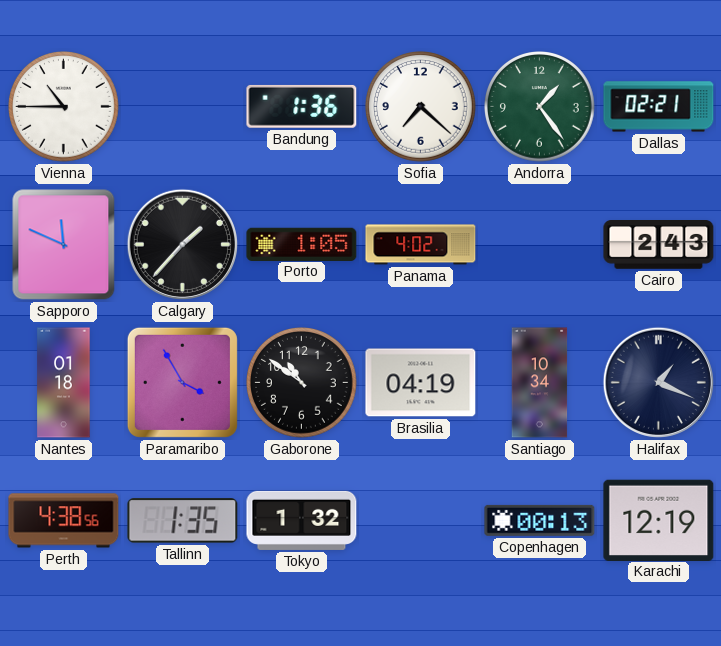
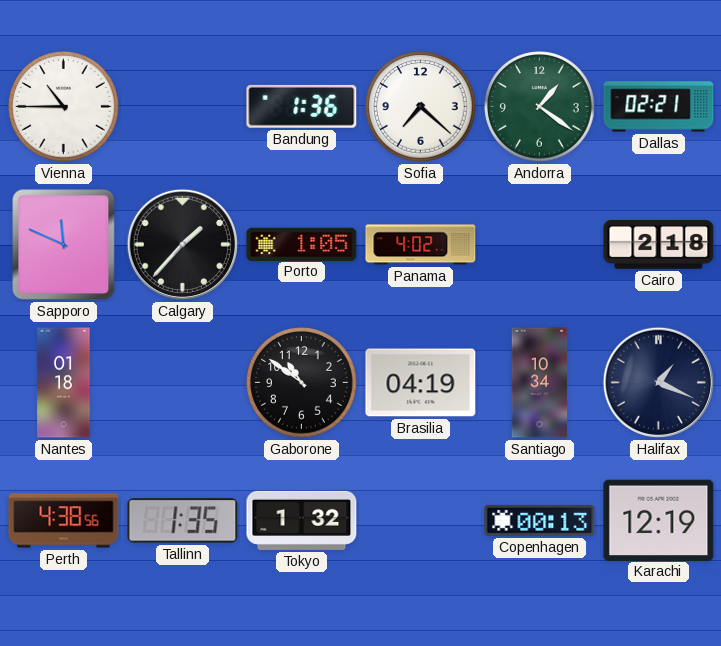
Andorra: 1:24 -> 1:21
Cairo: 2:43 -> 2:18
Paramaribo: 3:55 -> none
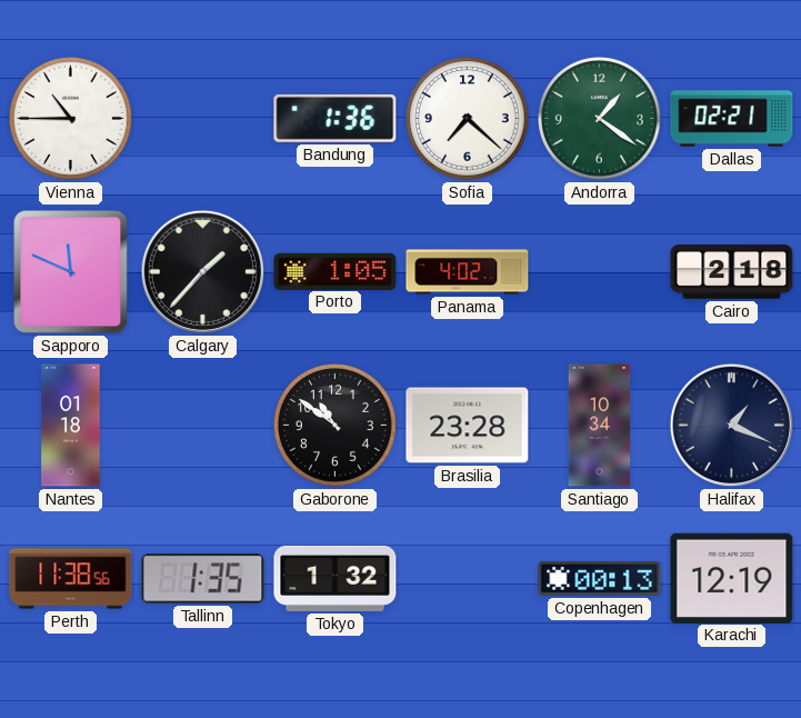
Brasilia: 04:19 -> 23:28
Perth: 4:38 -> 11:38
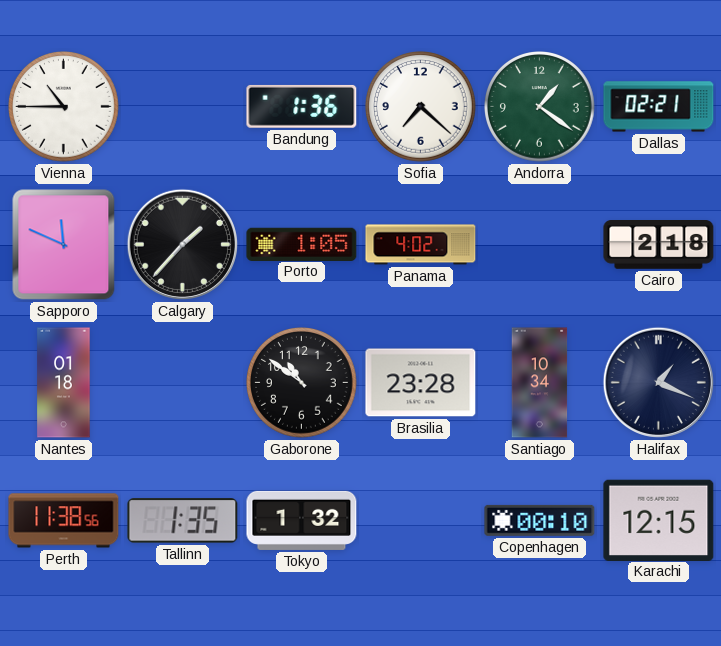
Copenhagen: 00:13 -> 00:10
Karachi: 12:19 -> 12:15
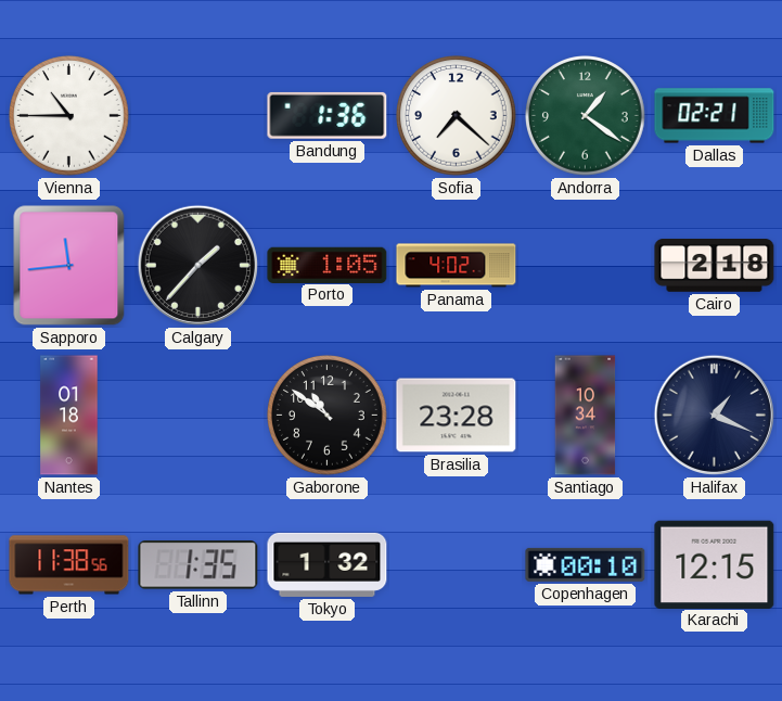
Sapporo: 11:49 -> 11:44
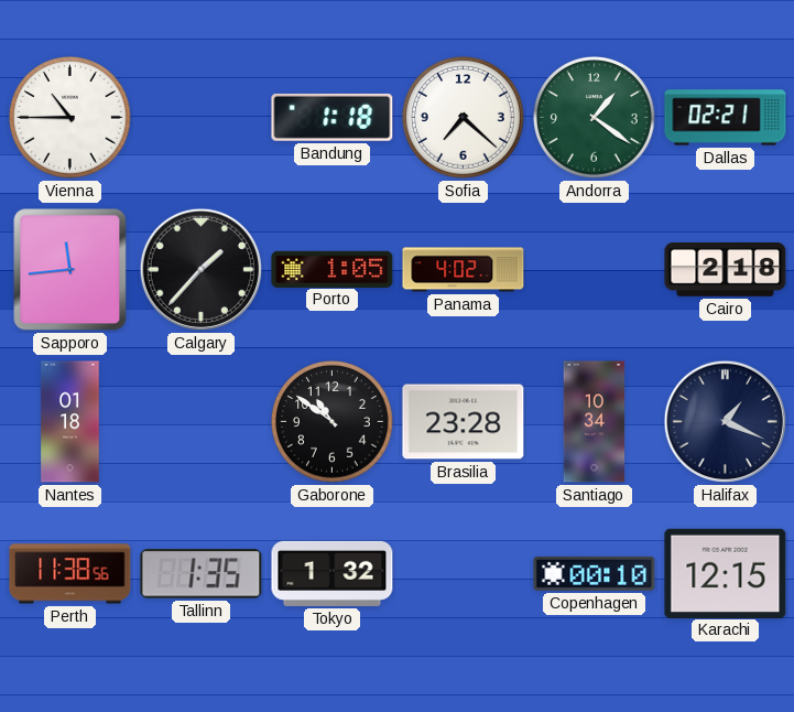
Bandung: 1:36 -> 1:18
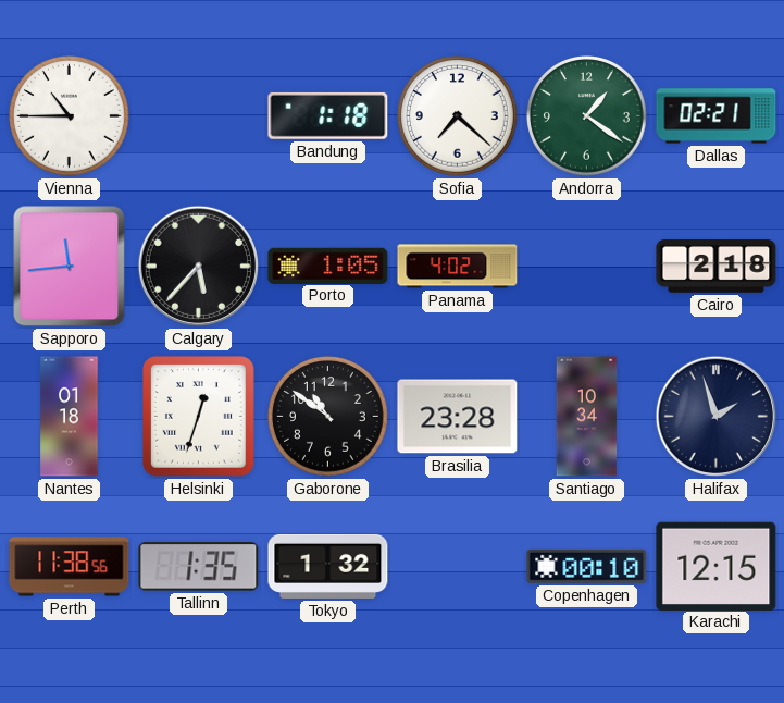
Calgary: 1:37 -> 5:37
Helsinki: none -> 12:33
Halifax: 1:19 -> 1:57
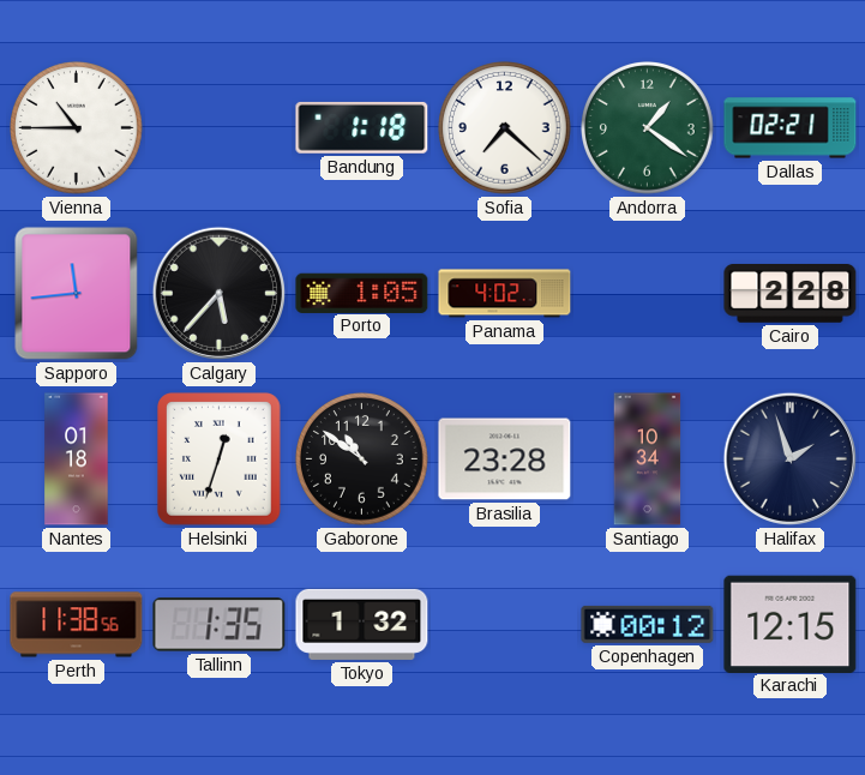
Cairo: 2:18 -> 2:28
Copenhagen: 00:10 -> 00:12
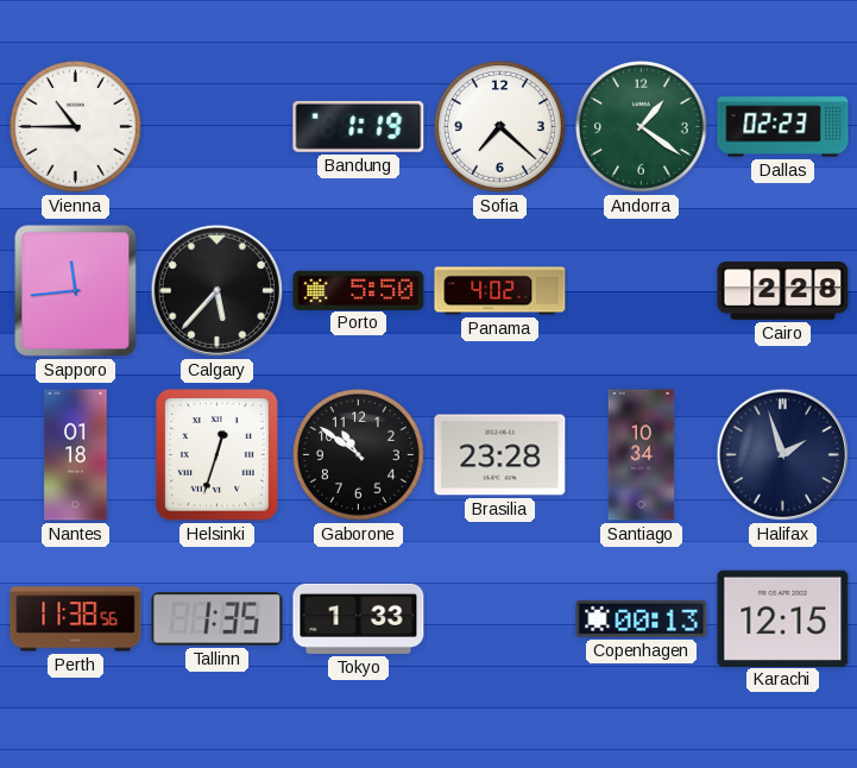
Bandung: 1:18 -> 1:19
Dallas: 02:21 -> 02:23
Porto: 1:05 -> 5:50
Tokyo: 1:32 -> 1:33
Copenhagen: 00:12 -> 00:13
